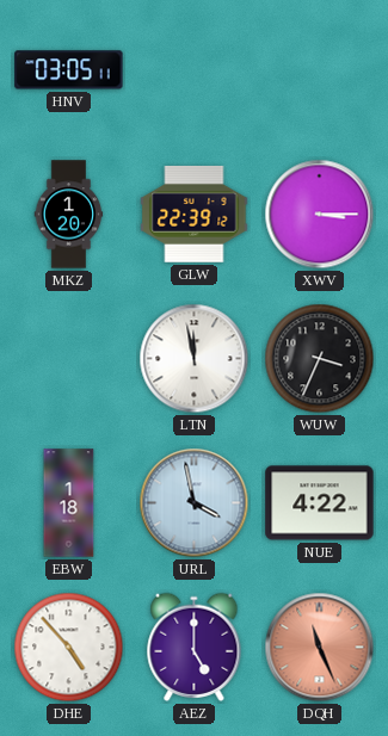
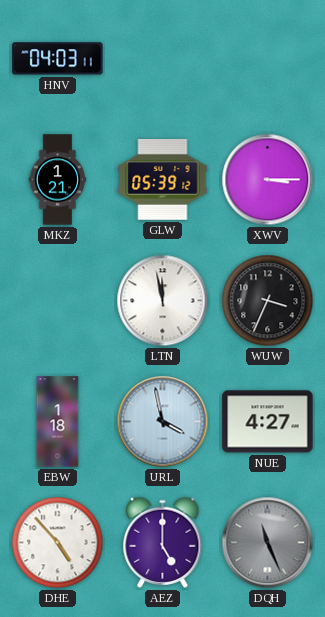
HNV: 03:05 -> 04:03
MKZ: 1:20 -> 1:21
GLW: 22:39 -> 05:39
NUE: 4:22 -> 4:27
DQH dial: salmon -> grey
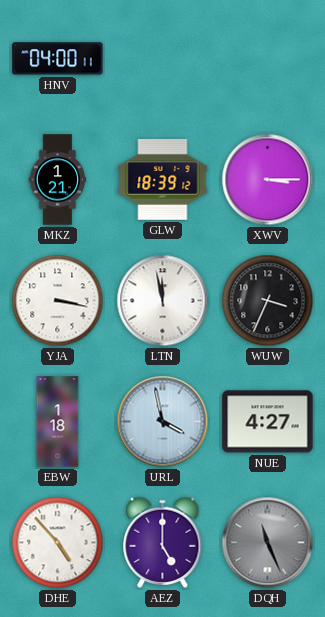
HNV: 04:03 -> 04:00
GLW: 05:39 -> 18:39
YJA: none -> 3:17
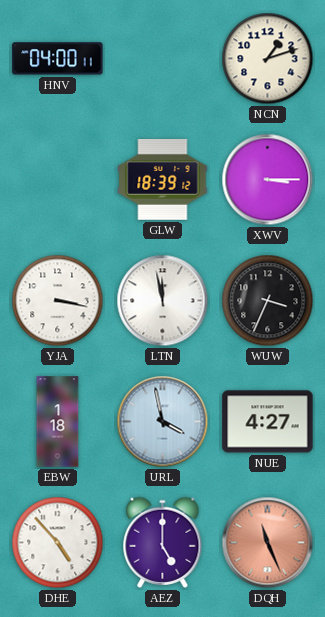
NCN: none -> 1:12
MKZ: 1:21 -> none
DQH dial: grey -> salmon
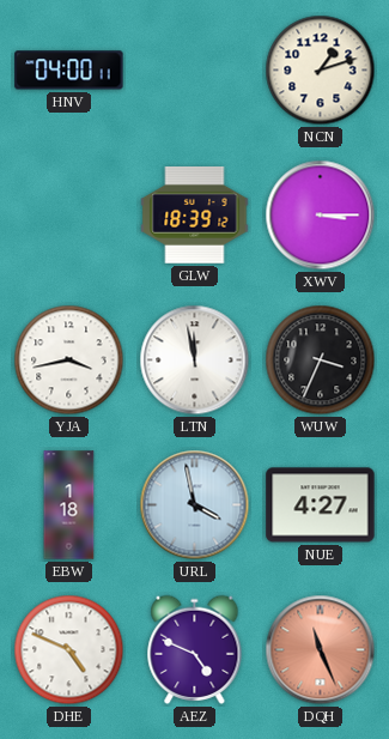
YJA: 3:17 -> 3:43
DHE: 4:53 -> 4:49
AEZ: 5:00 -> 4:49
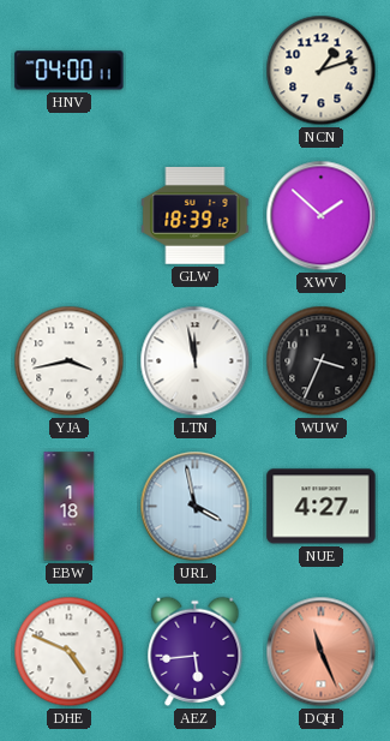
XWV: 3:15 -> 1:52
AEZ: 4:49 -> 5:44
